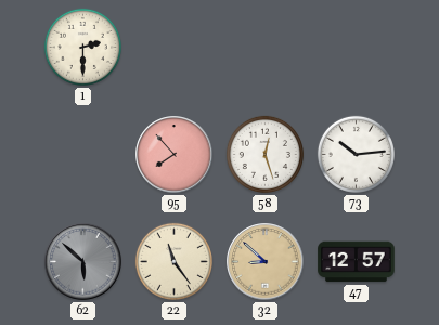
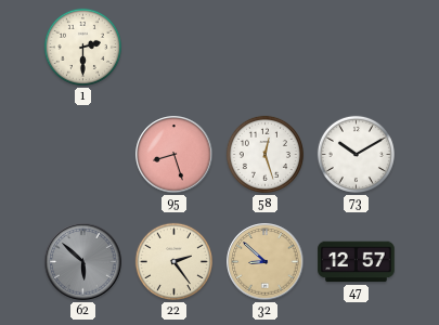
95: 7:53 -> 8:27
73: 10:14 -> 10:10
22: 11:24 -> 2:24
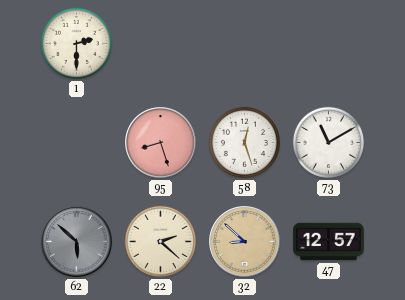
73: 10:10 -> 11:10
22: 2:24 -> 2:22
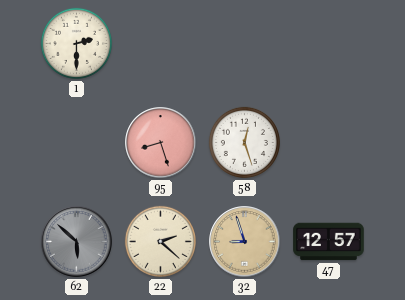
73: 11:10 -> none
32: 8:52 -> 8:57
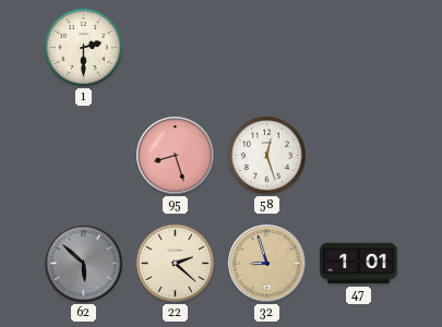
47: 12:57 -> 1:01
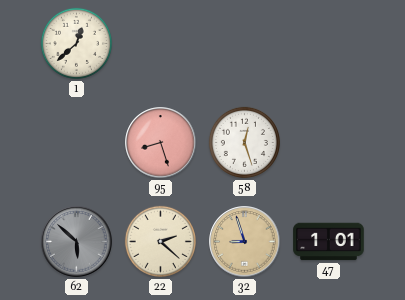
1: 2:30 -> 12:38
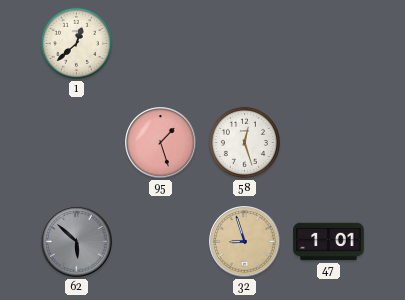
95: 8:27 -> 1:27
22: 2:22 -> none
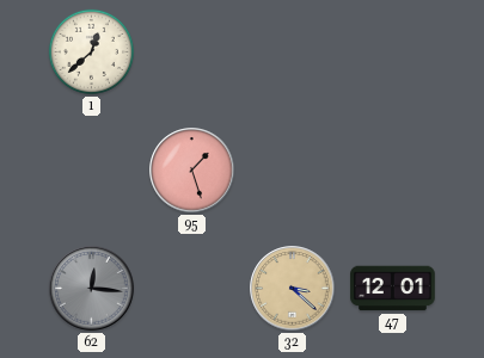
58: 12:27 -> none
62: 5:52 -> 12:16
32: 8:57 -> 3:22
47: 1:01 -> 12:01
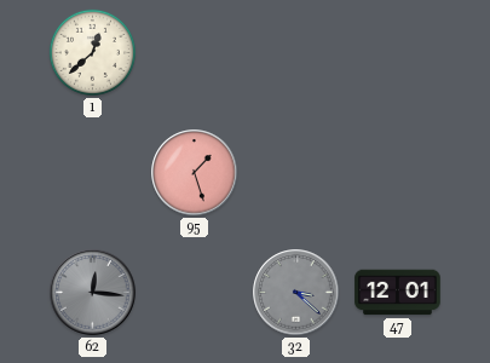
32 dial: champagne -> grey
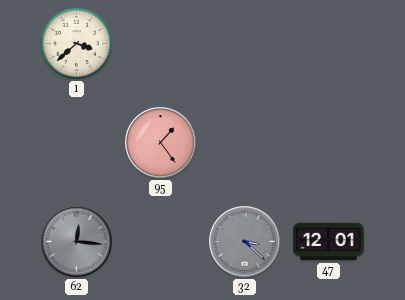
1: 12:38 -> 3:38
95: 1:27 -> 1:24
